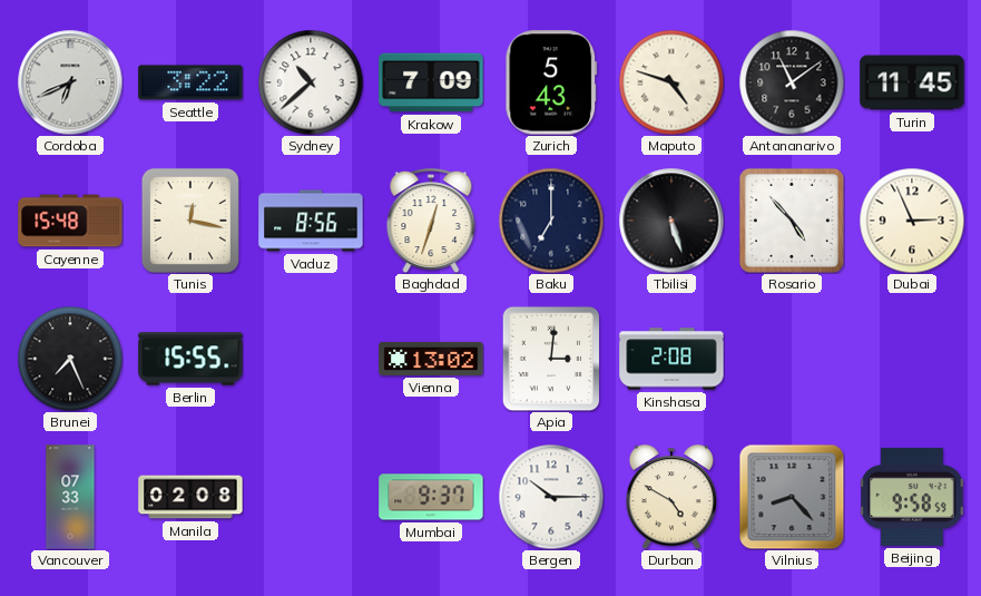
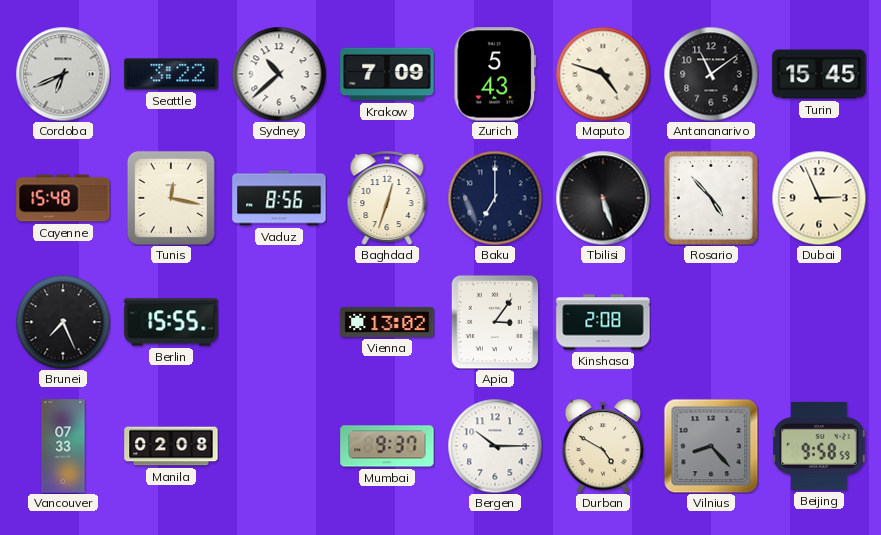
Turin: 11:45 -> 15:45
Apia: 3:01 -> 3:06
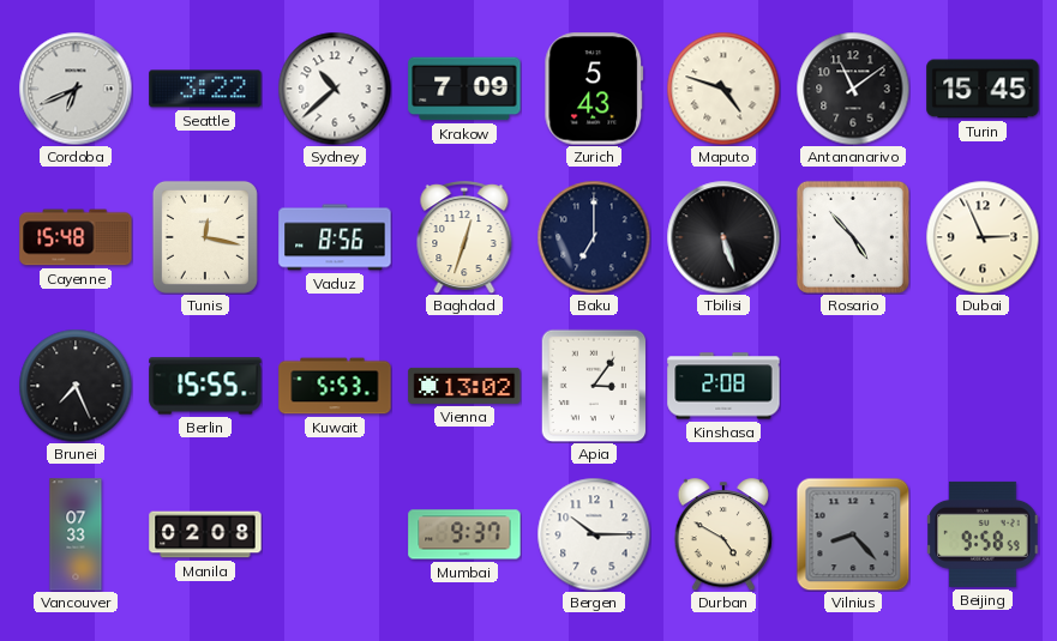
Kuwait: none -> 5:53
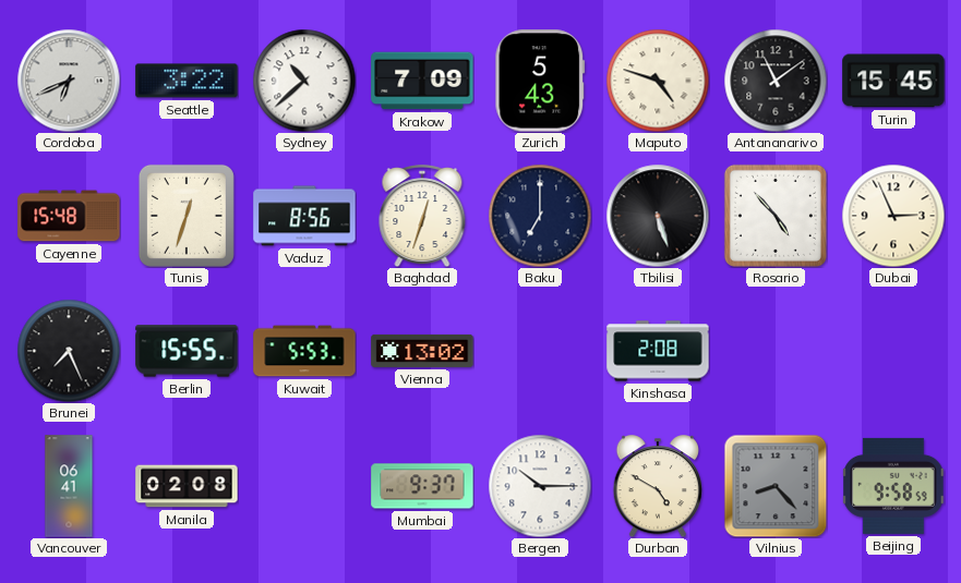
Tunis: 12:17 -> 12:33
Apia: 3:06 -> none
Vancouver: 07:33 -> 06:41
